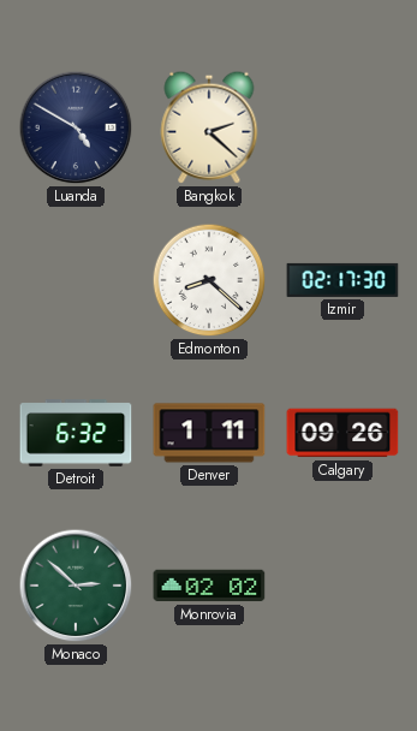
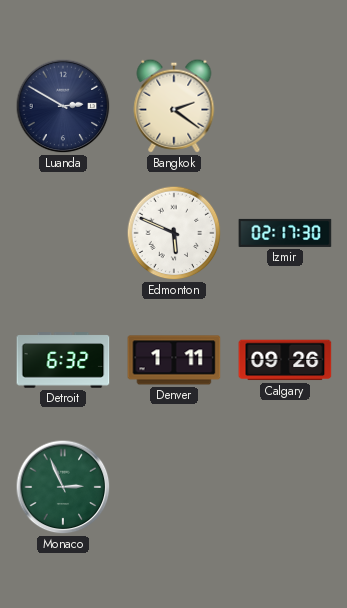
Luanda: 4:50 -> 2:50
Bangkok: 2:22 -> 2:21
Edmonton: 8:22 -> 5:49
Monaco: 2:52 -> 2:56
Monrovia: 02:02 -> none
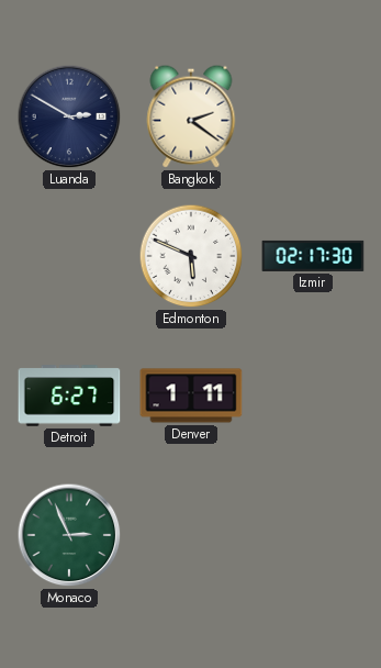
Detroit: 6:32 -> 6:27
Calgary: 09:26 -> none
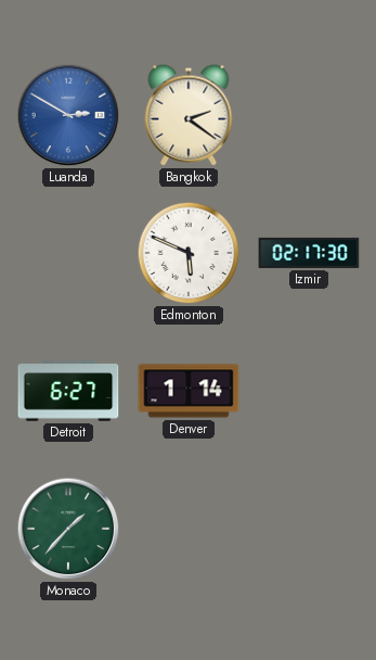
Luanda dial: navy -> blue
Denver: 1:11 -> 1:14
Monaco: 2:56 -> 1:37
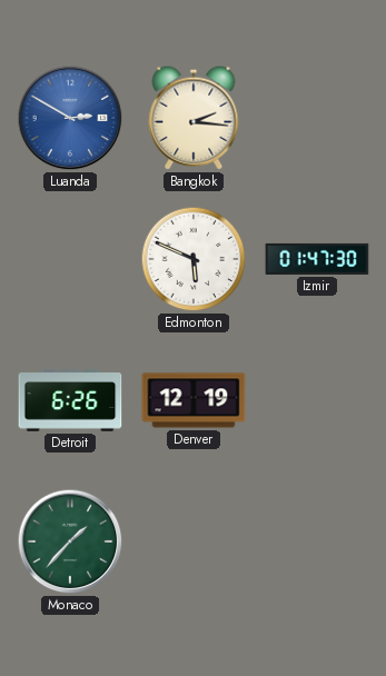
Bangkok: 2:21 -> 2:16
Izmir: 02:17 -> 01:47
Detroit: 6:27 -> 6:26
Denver: 1:14 -> 12:19
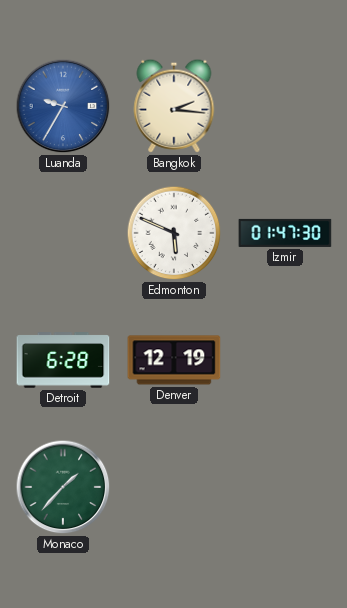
Luanda: 2:50 -> 9:35
Detroit: 6:26 -> 6:28
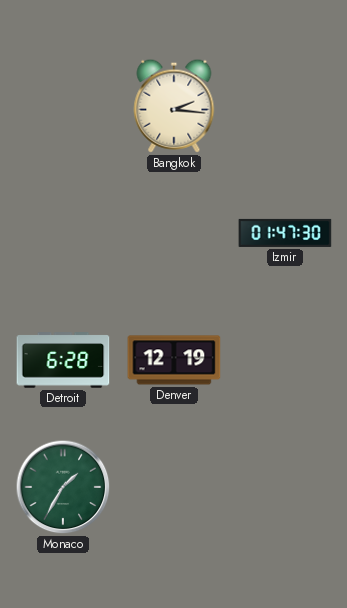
Luanda: 9:35 -> none
Edmonton: 5:49 -> none
Monaco: 1:37 -> 1:35
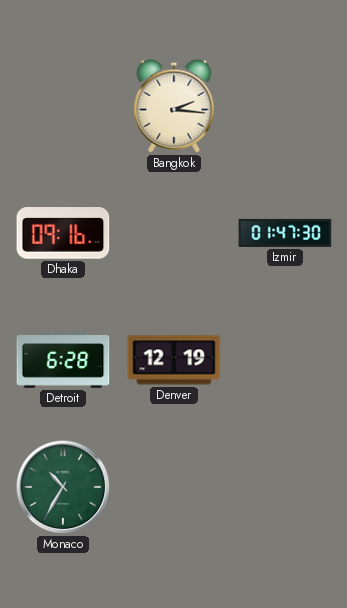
Dhaka: none -> 09:16
Monaco: 1:35 -> 10:35
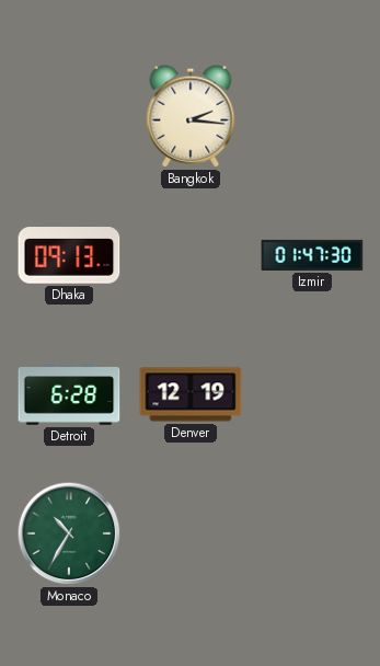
Dhaka: 09:16 -> 09:13
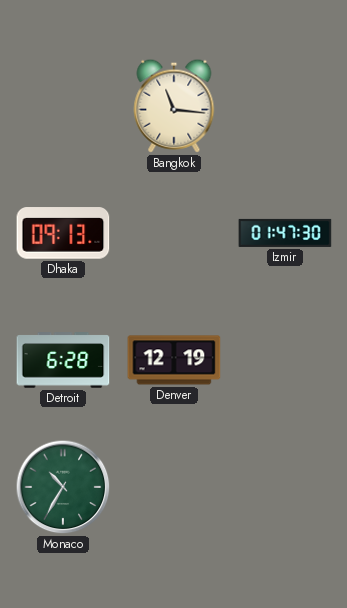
Bangkok: 2:16 -> 11:16
